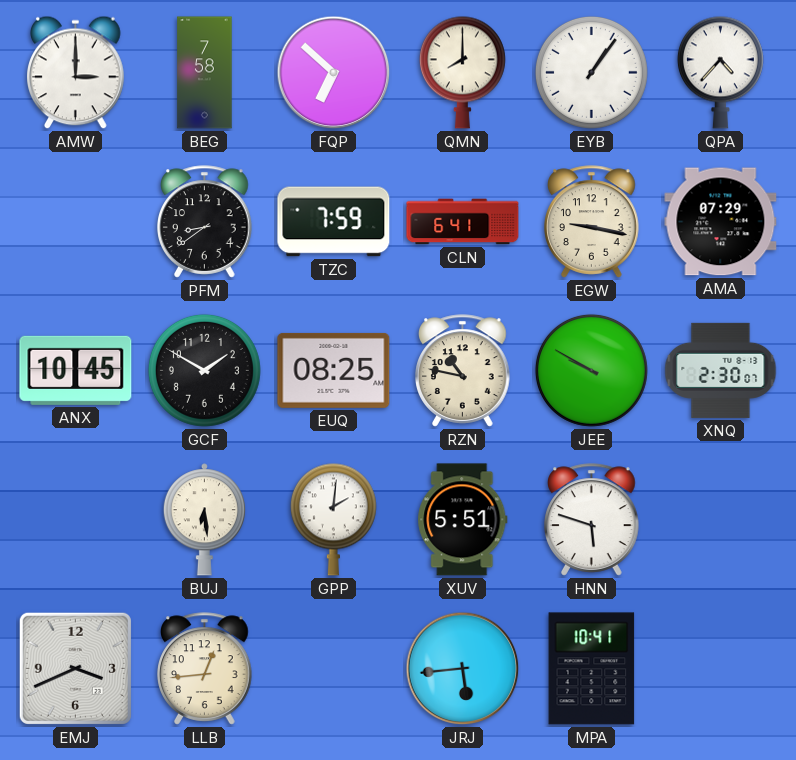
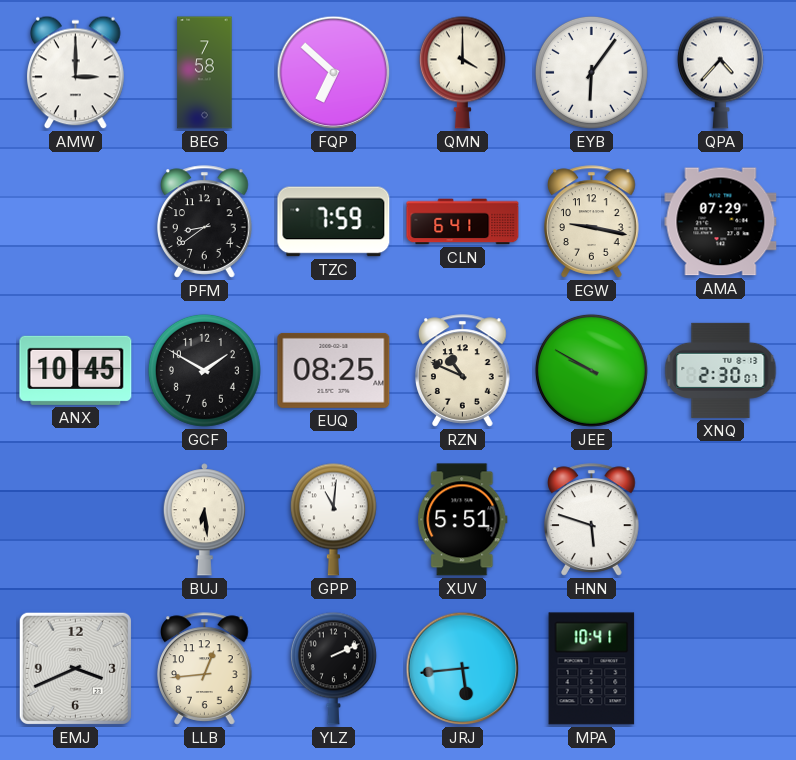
QMN: 8:00 -> 4:00
EYB: 1:06 -> 6:06
RZN: 10:47 -> 10:49
GPP: 2:01 -> 11:01
YLZ: none -> 2:11
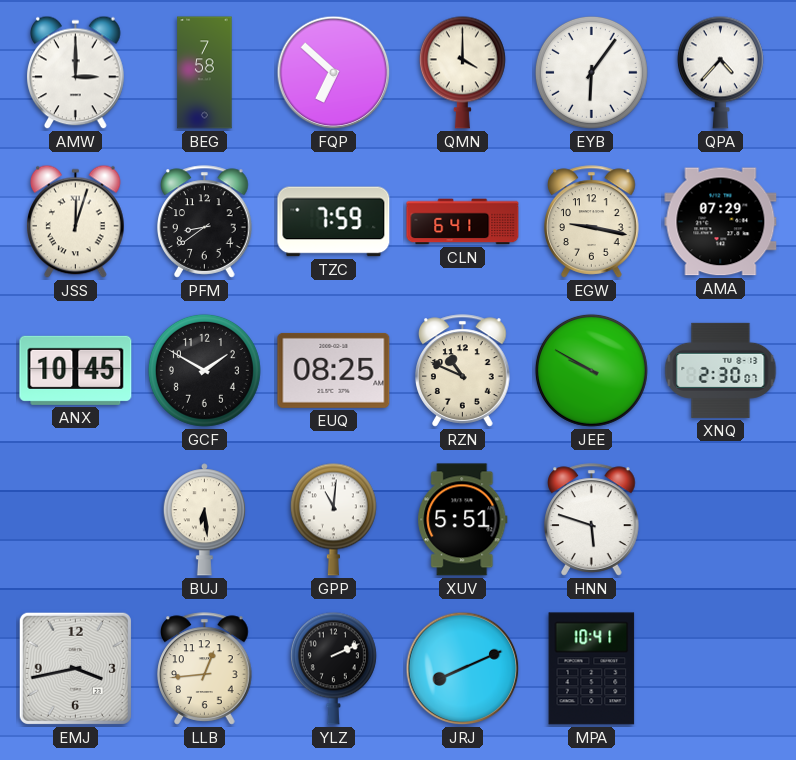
JSS: none -> 12:03
EMJ: 3:41 -> 3:43
JRJ: 5:44 -> 8:11
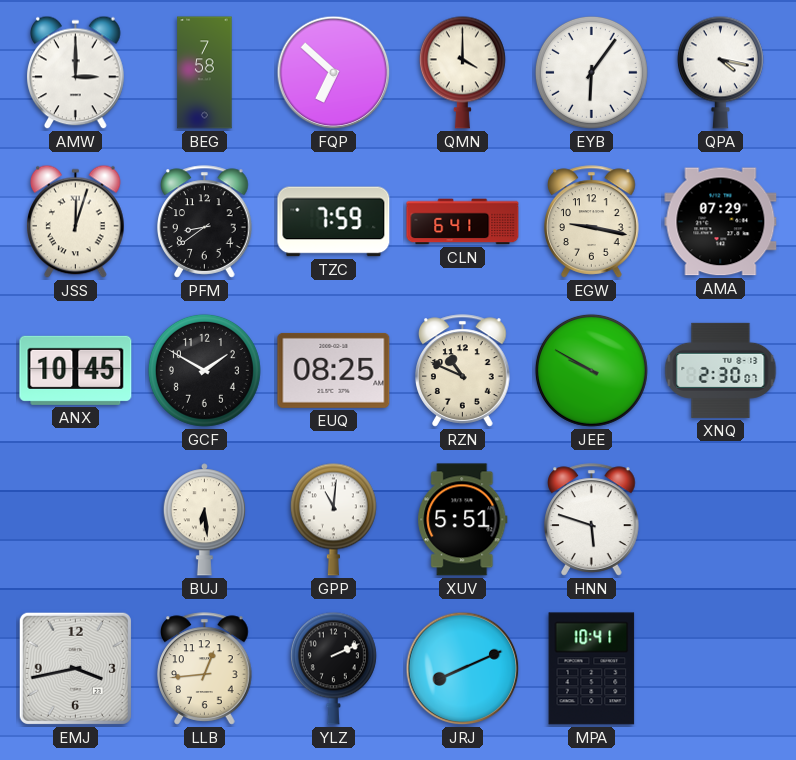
QPA: 4:37 -> 4:17
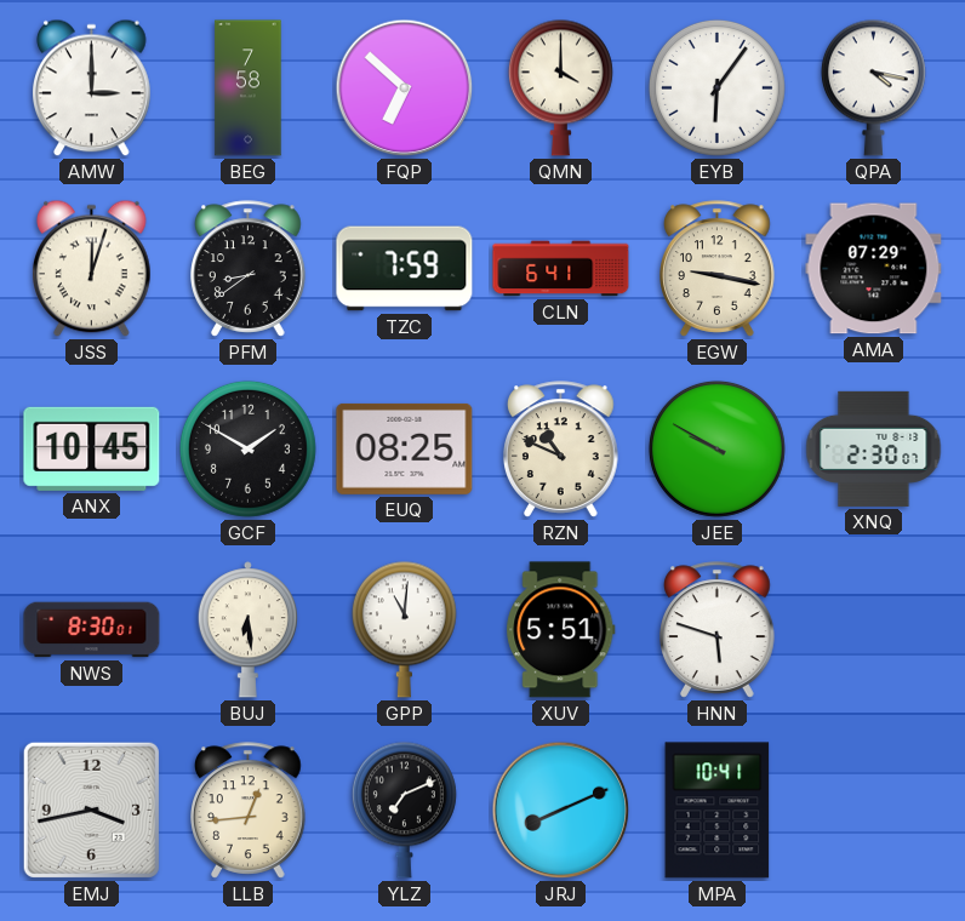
NWS: none -> 8:30
YLZ: 2:11 -> 7:11
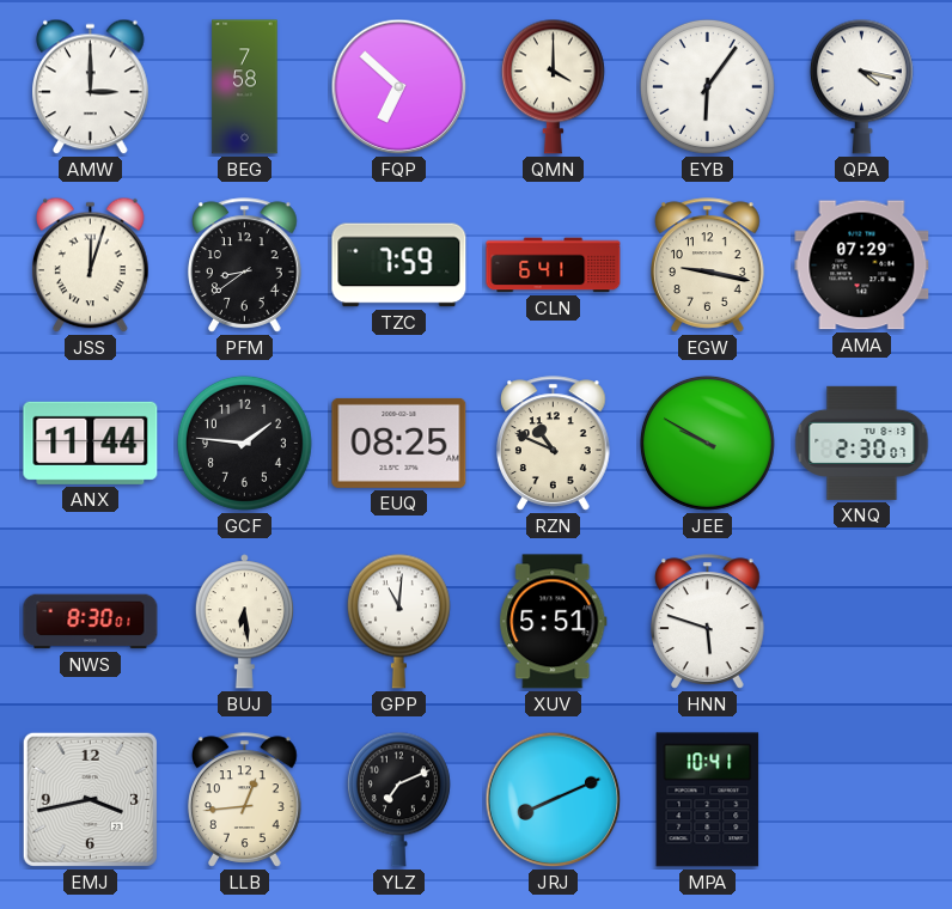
ANX: 10:45 -> 11:44
GCF: 1:50 -> 1:46
